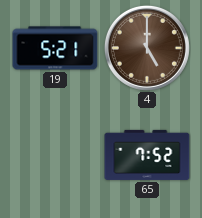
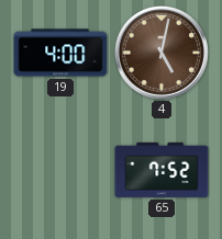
19: 5:21 -> 4:00
4: 5:00 -> 5:02
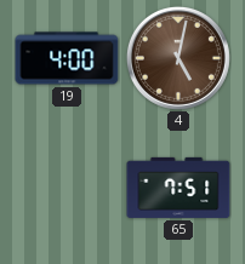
65: 7:52 -> 7:51
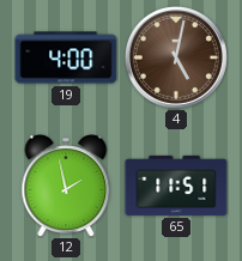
12: none -> 1:58
65: 7:51 -> 11:51
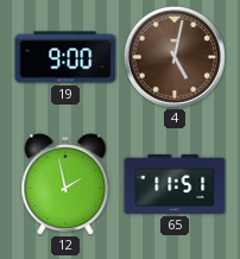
19: 4:00 -> 9:00
